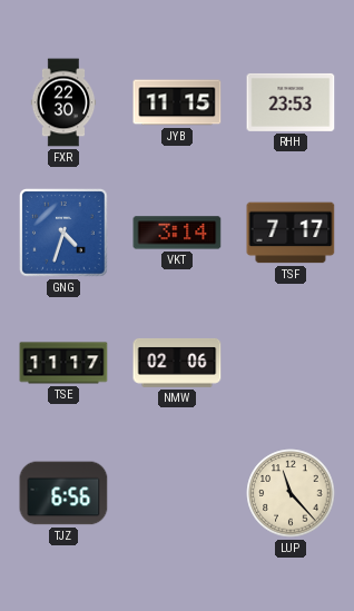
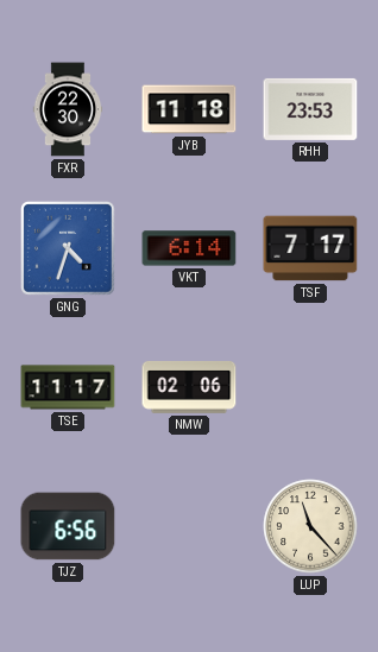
JYB: 11:15 -> 11:18
VKT: 3:14 -> 6:14
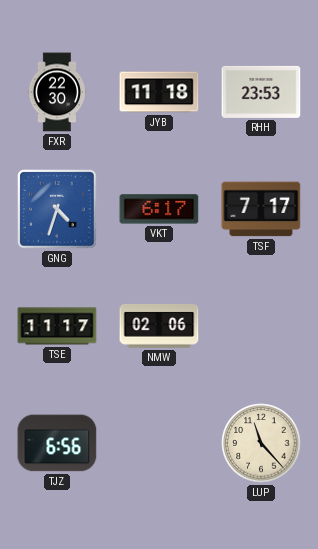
VKT: 6:14 -> 6:17
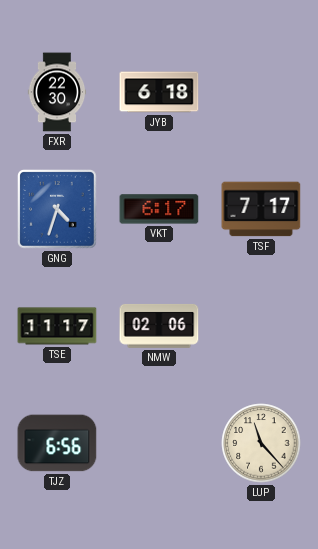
JYB: 11:18 -> 6:18
RHH: 23:53 -> none
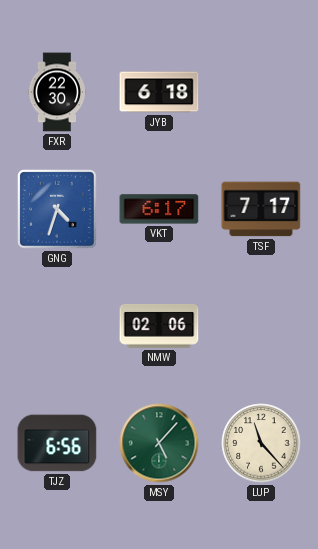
TSE: 11:17 -> none
MSY: none -> 5:07
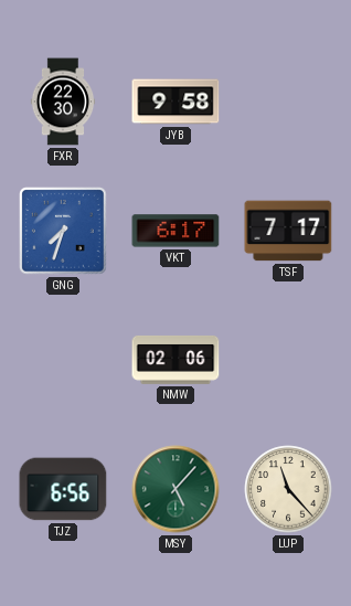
JYB: 6:18 -> 9:58
GNG: 4:33 -> 7:33
